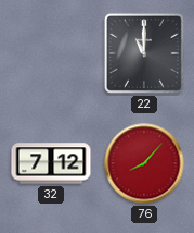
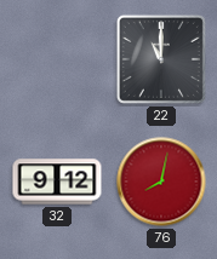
32: 7:12 -> 9:12
76: 8:07 -> 8:02
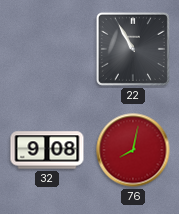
22: 11:00 -> 10:55
32: 9:12 -> 9:08
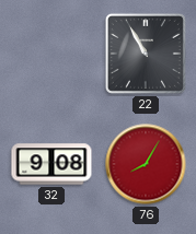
76: 8:02 -> 8:05
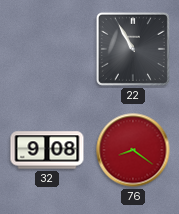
76: 8:05 -> 8:21
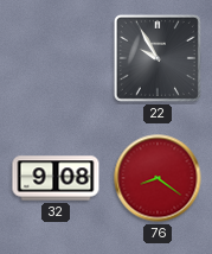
22: 10:55 -> 9:55
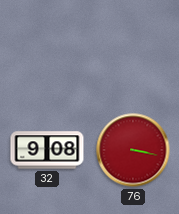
22: 9:55 -> none
76: 8:21 -> 3:17
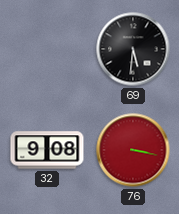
69: none -> 5:31
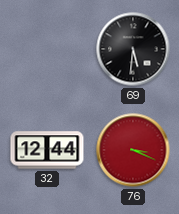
32: 9:08 -> 12:44
76: 3:17 -> 3:19
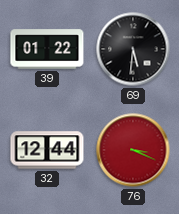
39: none -> 01:22
